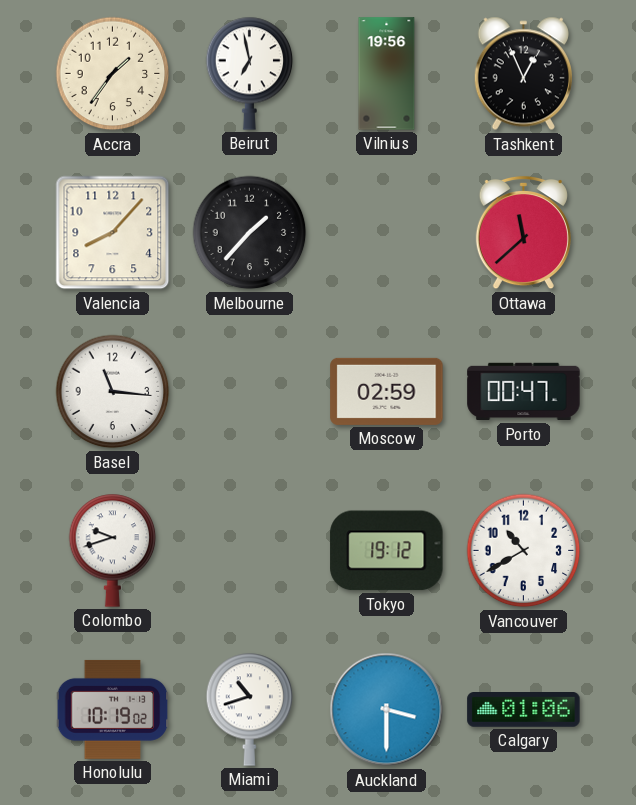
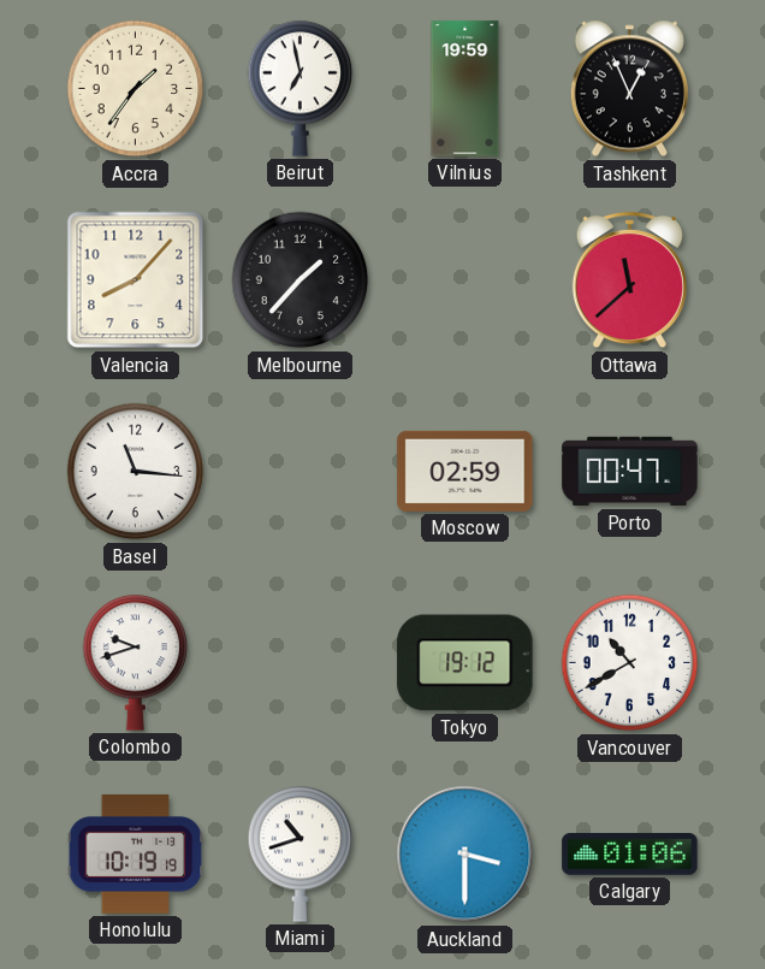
Vilnius: 19:56 -> 19:59
Honolulu: 10:19:02 -> 10:19:19
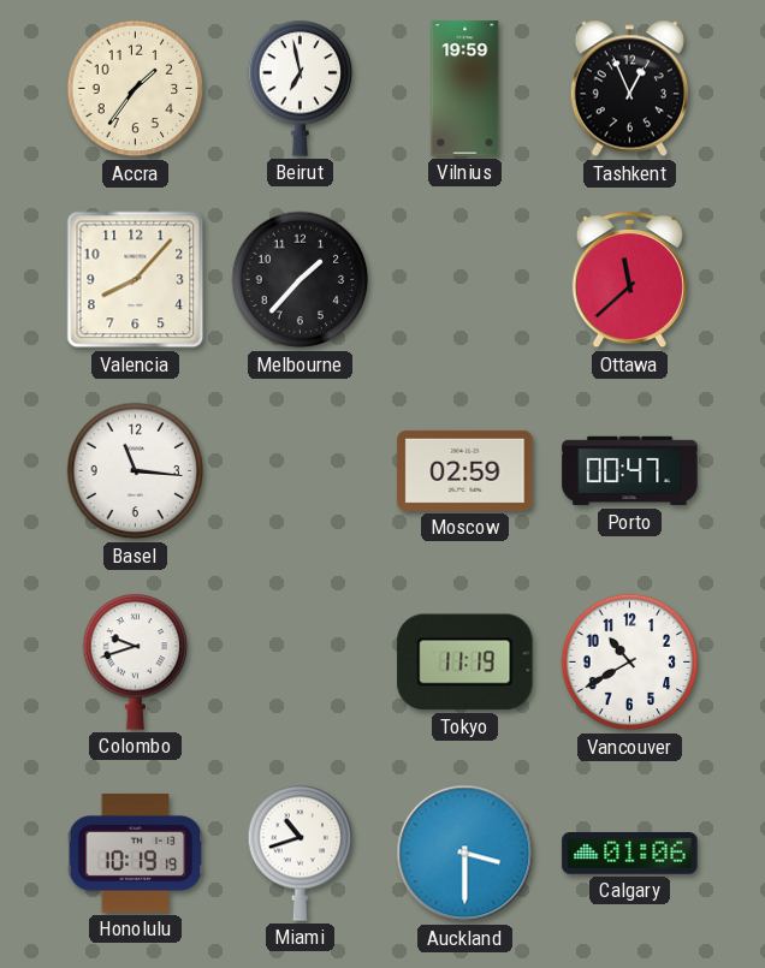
Tokyo: 19:12 -> 11:19
